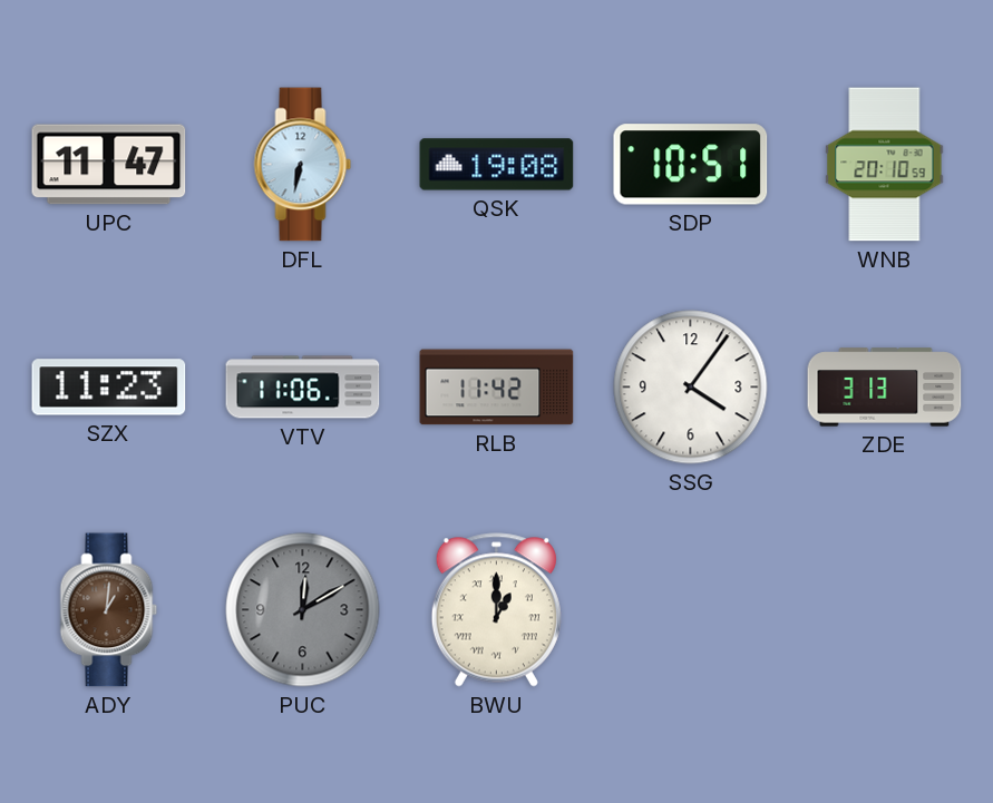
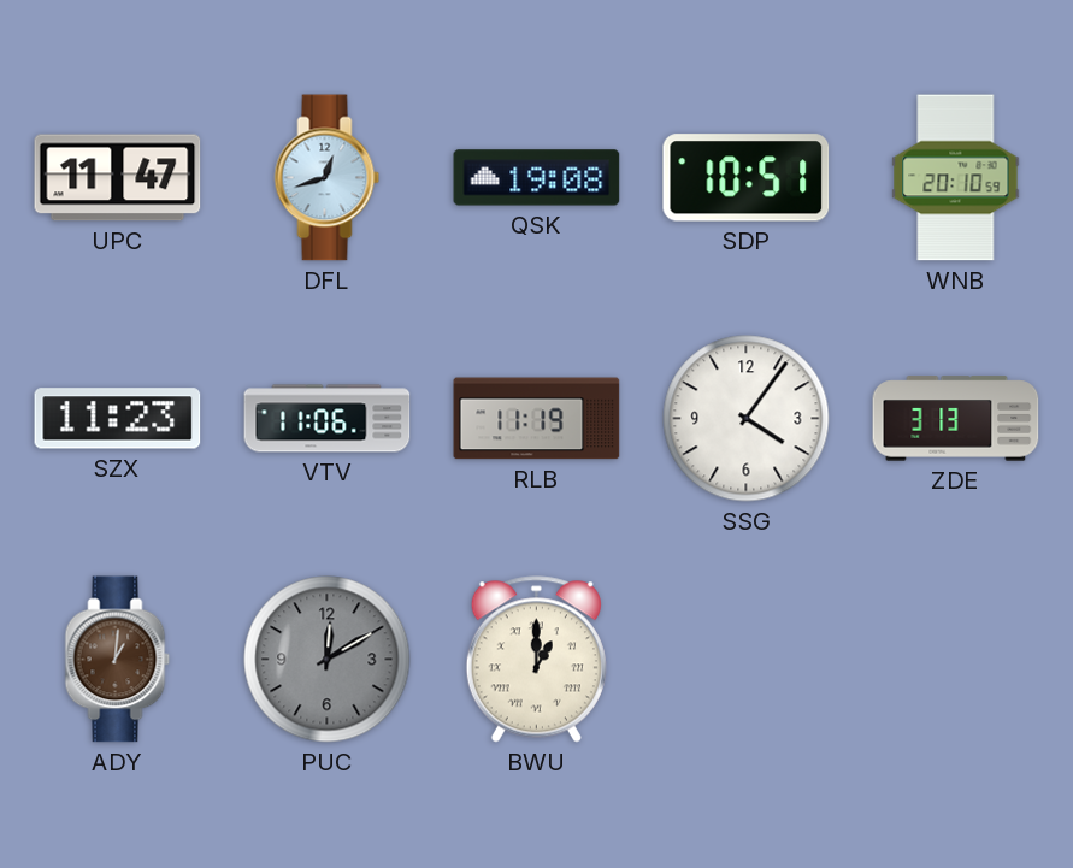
DFL: 6:32 -> 12:42
RLB: 11:42 -> 11:19
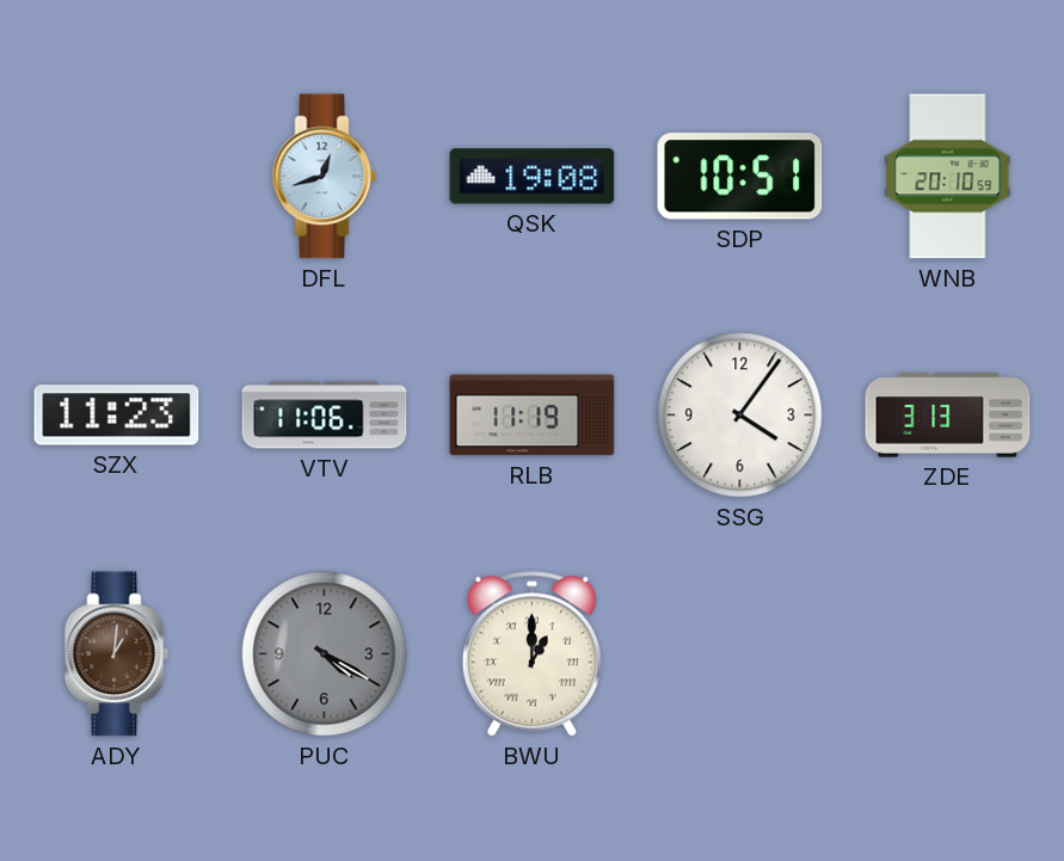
UPC: 11:47 -> none
PUC: 12:10 -> 4:20
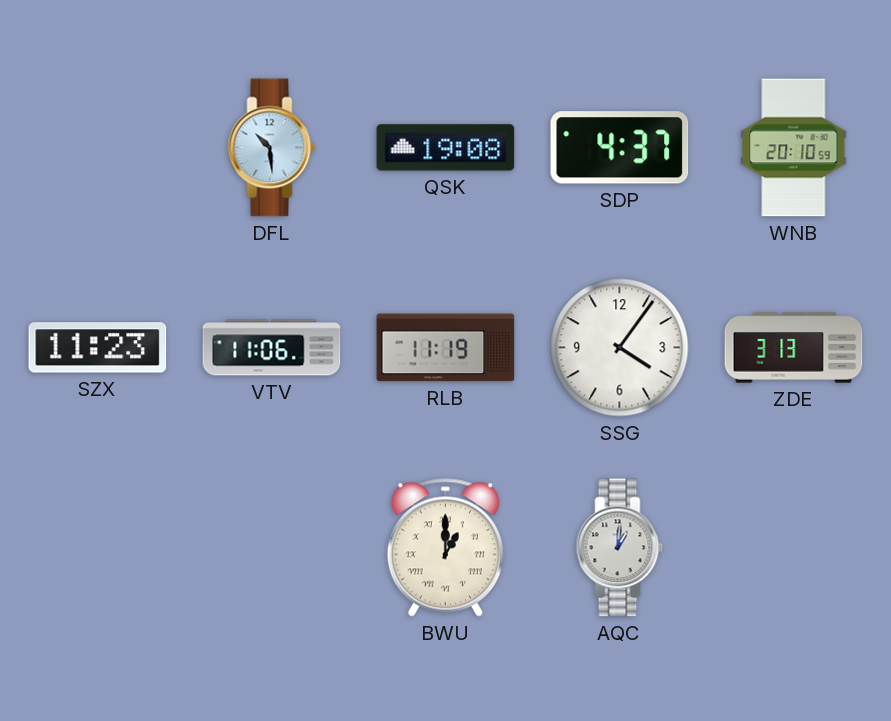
DFL: 12:42 -> 10:29
SDP: 10:51 -> 4:37
ADY: 1:01 -> none
PUC: 4:20 -> none
AQC: none -> 1:01
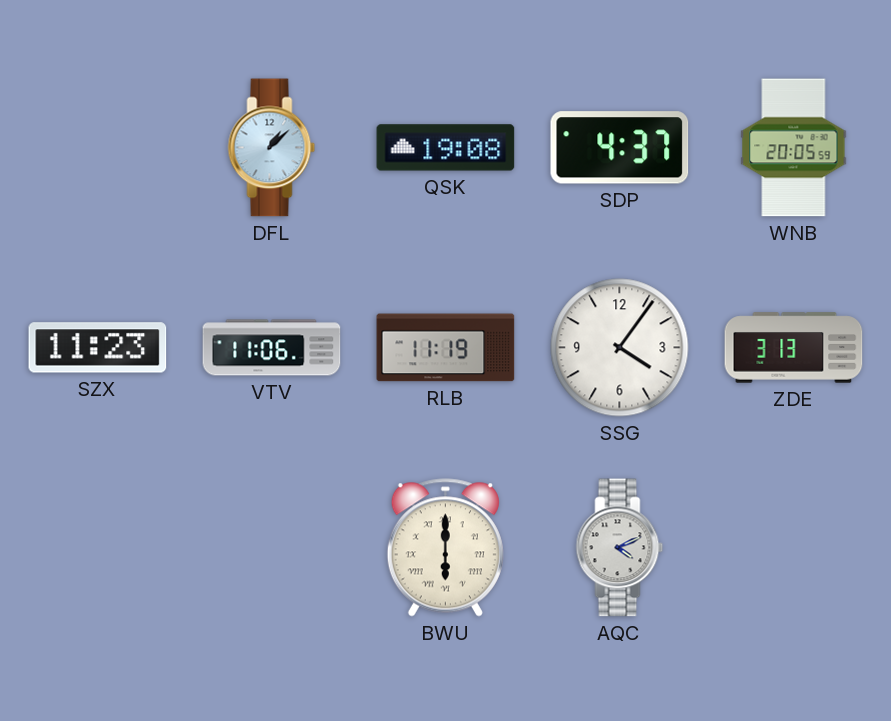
DFL: 10:29 -> 1:08
WNB: 20:10 -> 20:05
BWU: 1:00 -> 6:00
AQC: 1:01 -> 4:11
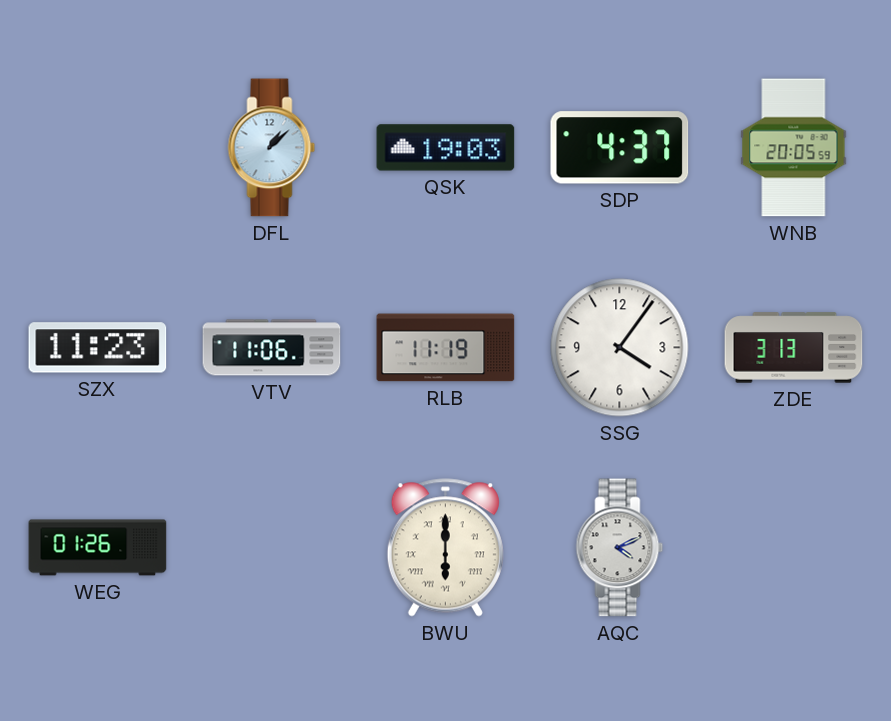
QSK: 19:08 -> 19:03
WEG: none -> 01:26
